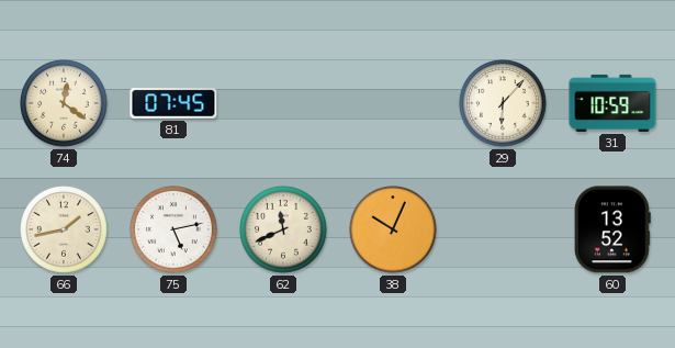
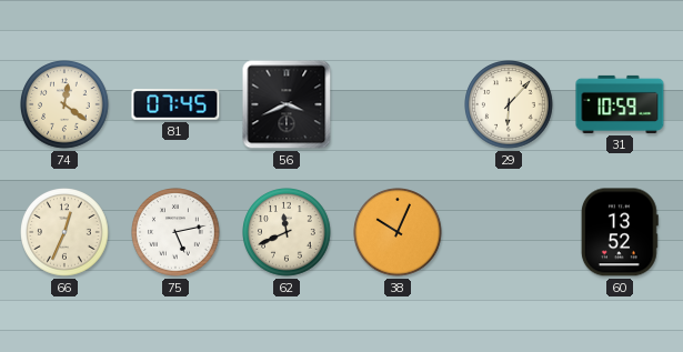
56: none -> 3:41
66: 1:43 -> 12:34
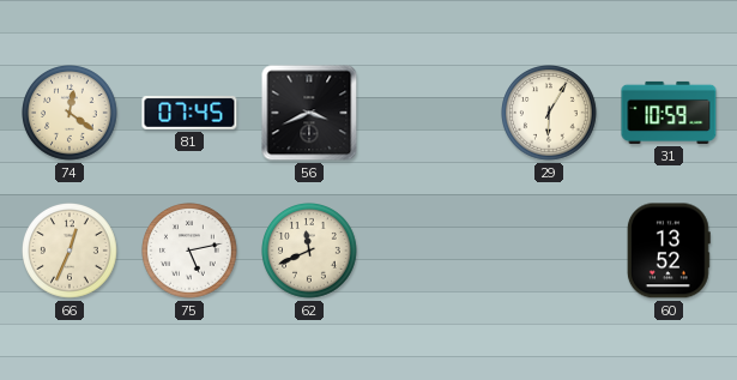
29: 6:07 -> 6:05
38: 10:04 -> none
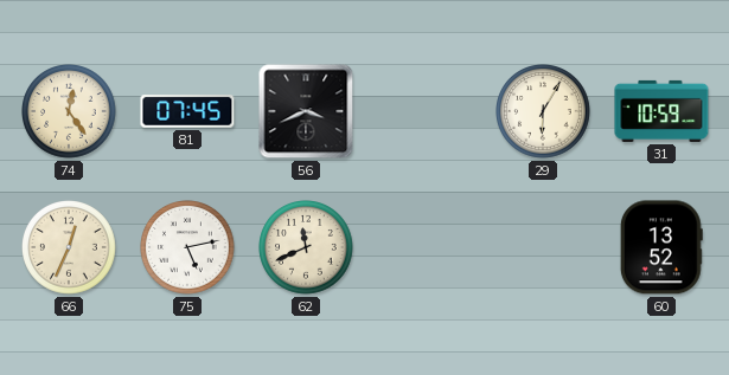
74: 12:21 -> 12:24
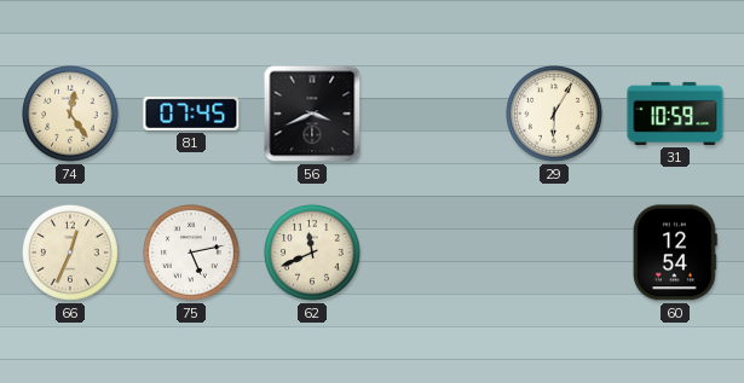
60: 13:52 -> 12:54
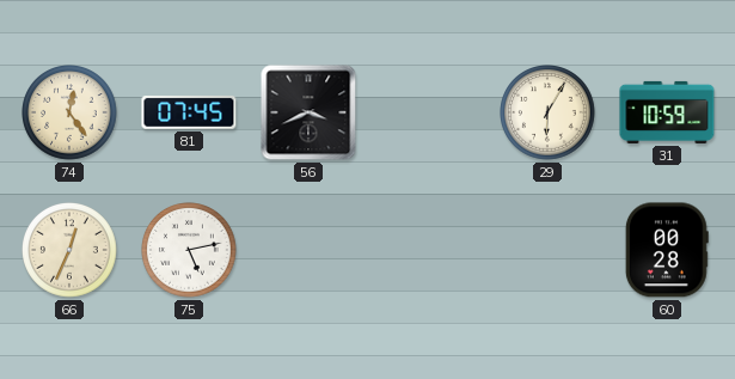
62: 11:41 -> none
60: 12:54 -> 00:28
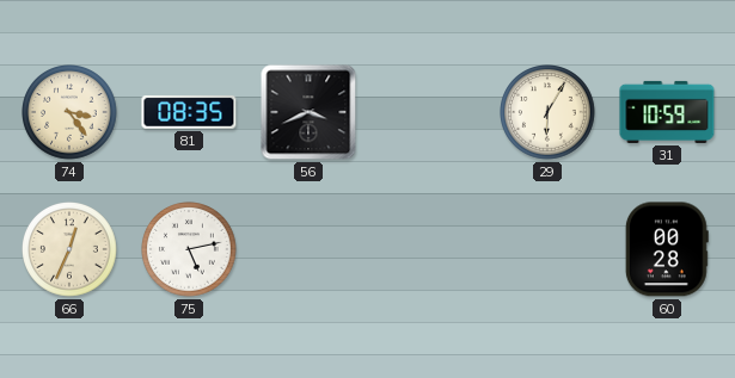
74: 12:24 -> 3:24
81: 07:45 -> 08:35
